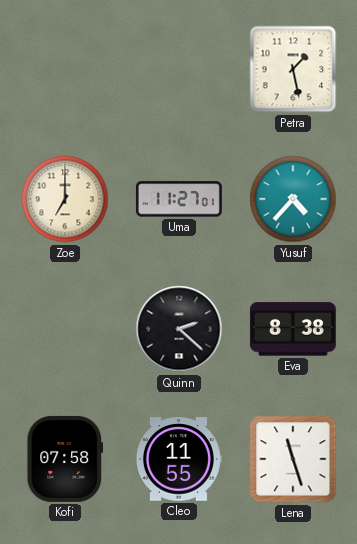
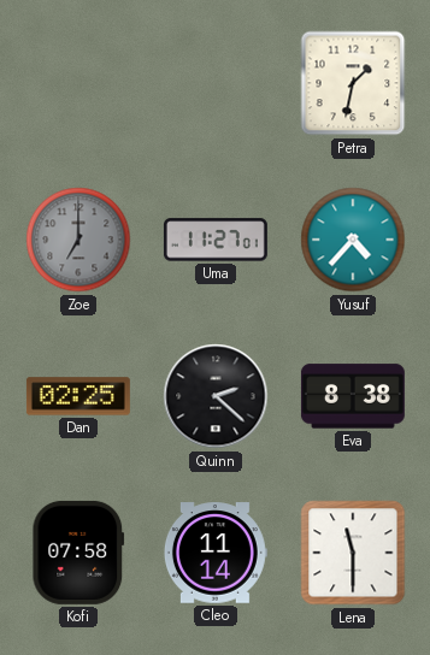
Petra: 1:28 -> 1:32
Zoe dial: cream -> grey
Dan: none -> 02:25
Cleo: 11:55 -> 11:14
Lena: 11:27 -> 11:30
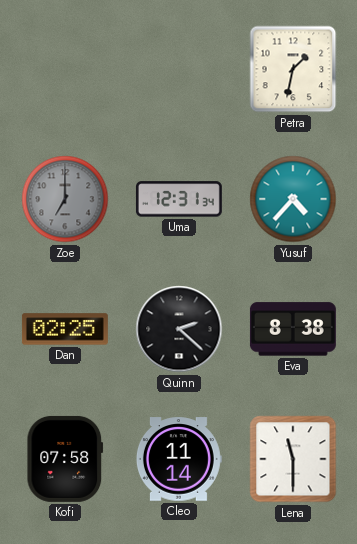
Uma: 11:27 -> 12:31
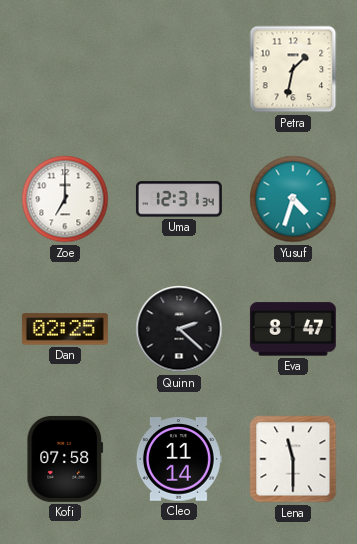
Zoe dial: grey -> white
Yusuf: 4:37 -> 4:33
Eva: 8:38 -> 8:47
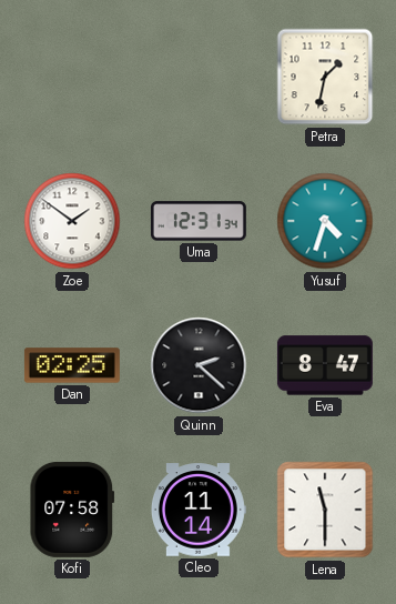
Zoe: 7:00 -> 1:51
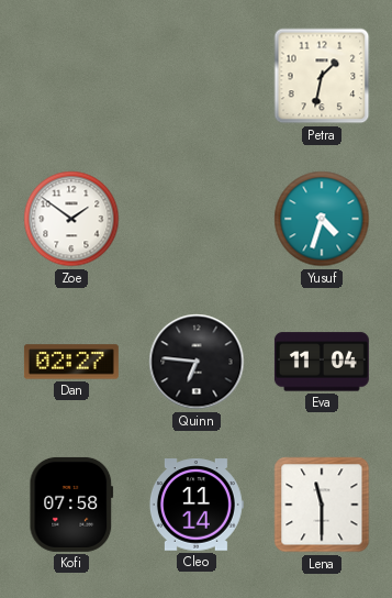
Uma: 12:31 -> none
Dan: 02:25 -> 02:27
Quinn: 2:22 -> 6:46
Eva: 8:47 -> 11:04
